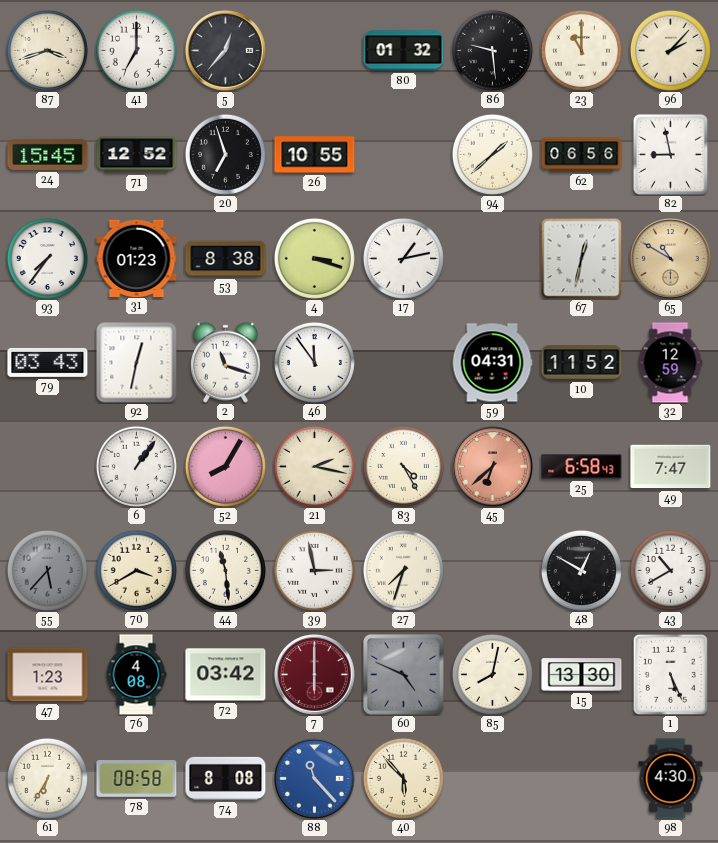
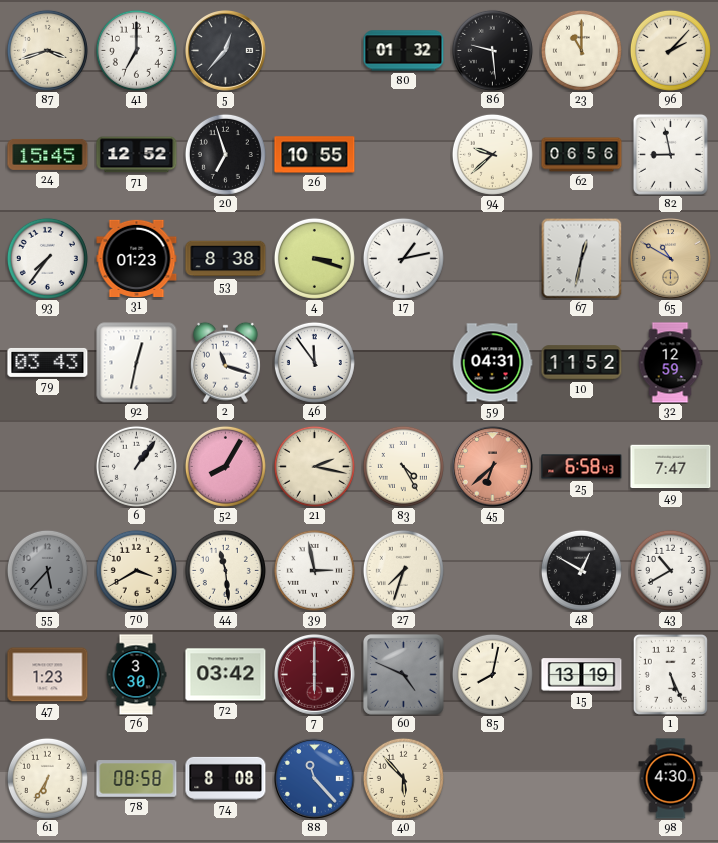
94: 1:38 -> 9:38
76: 4:08 -> 3:30
15: 13:30 -> 13:19
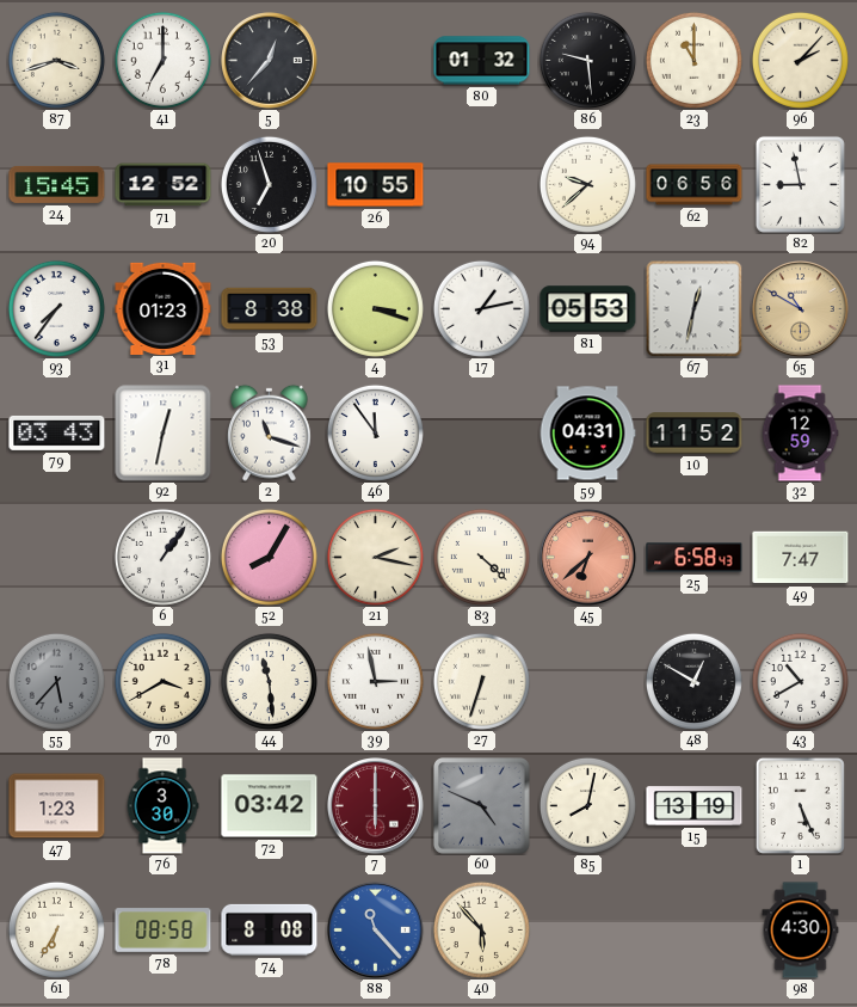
81: none -> 05:53
83: 4:25 -> 4:22
27: 7:33 -> 6:33
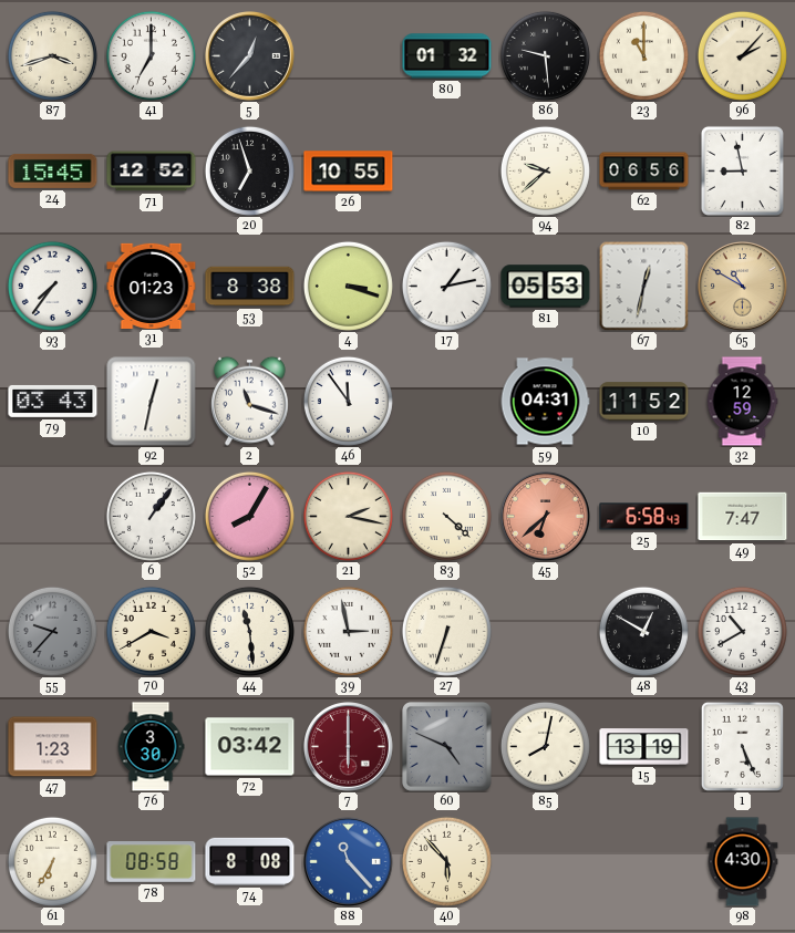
55: 5:37 -> 9:37
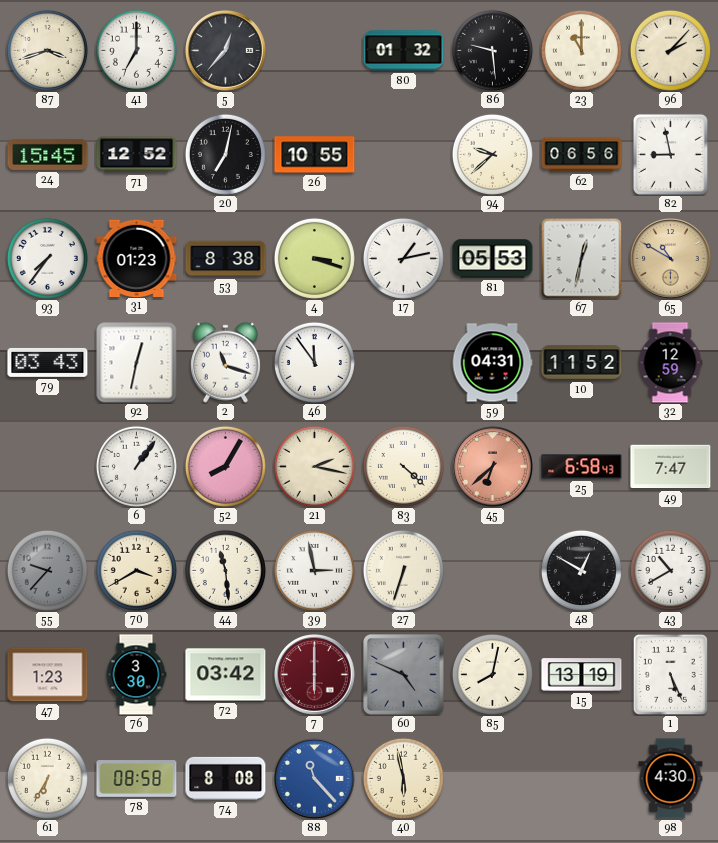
20: 6:57 -> 7:02
40: 5:53 -> 5:58
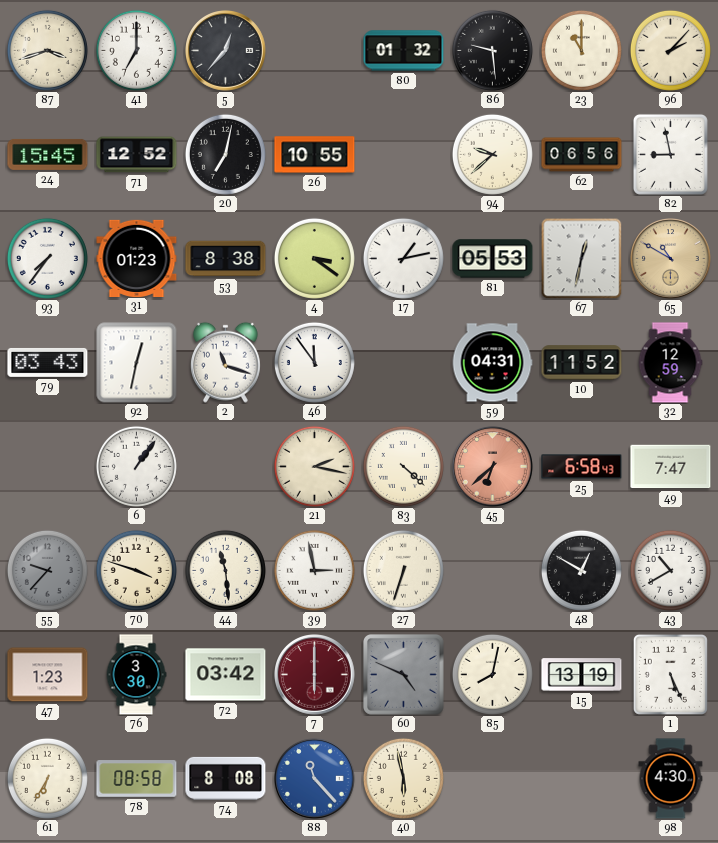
4: 3:18 -> 3:21
52: 8:05 -> none
70: 3:40 -> 3:48
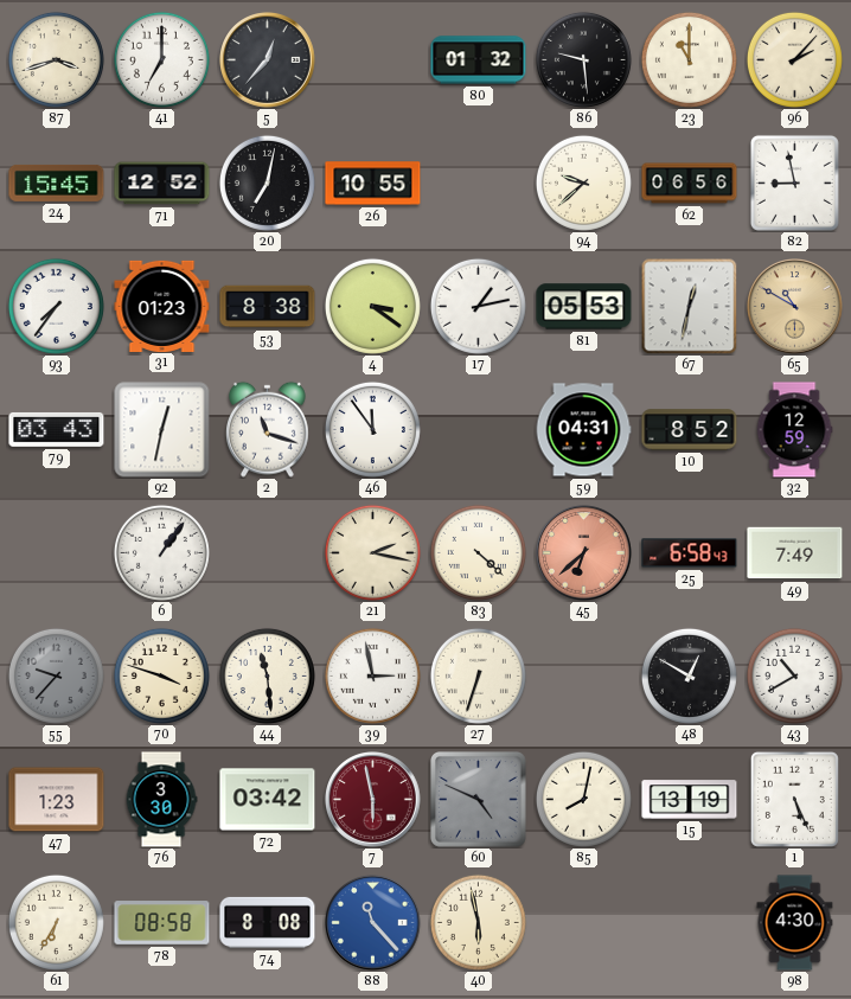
10: 11:52 -> 8:52
49: 7:47 -> 7:49
7: 6:00 -> 5:58
